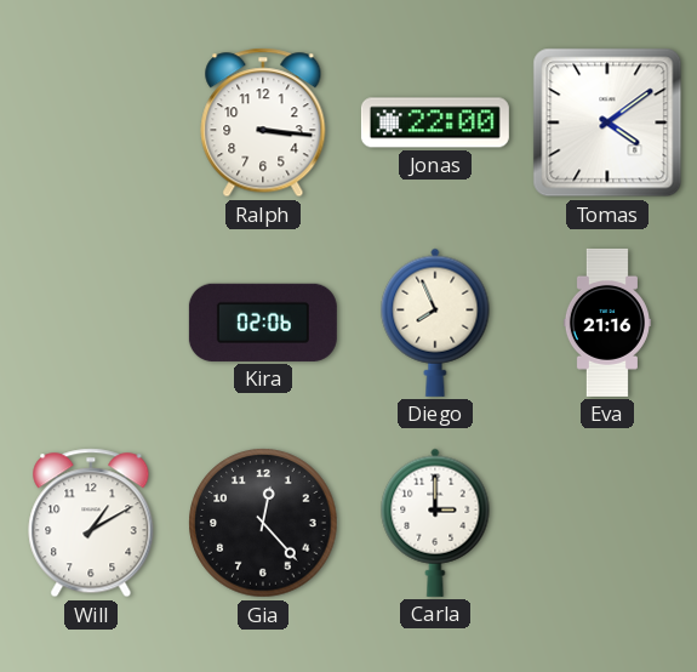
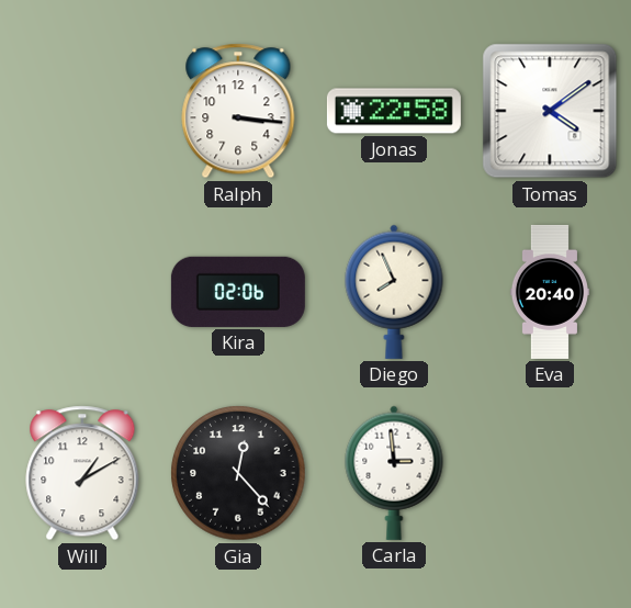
Jonas: 22:00 -> 22:58
Eva: 21:16 -> 20:40
Carla: 3:00 -> 2:59
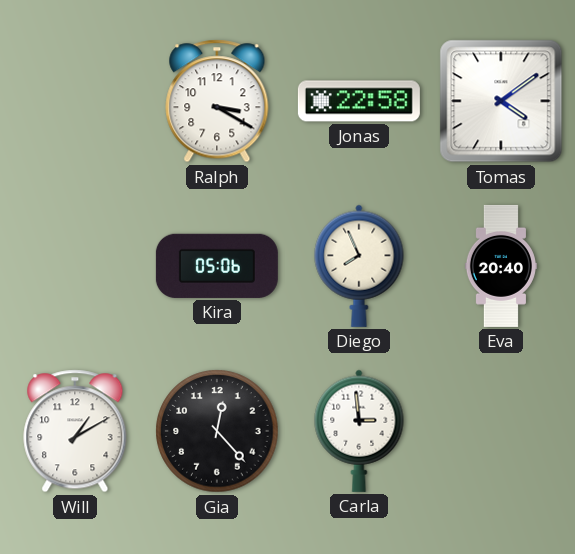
Ralph: 3:16 -> 3:20
Kira: 02:06 -> 05:06
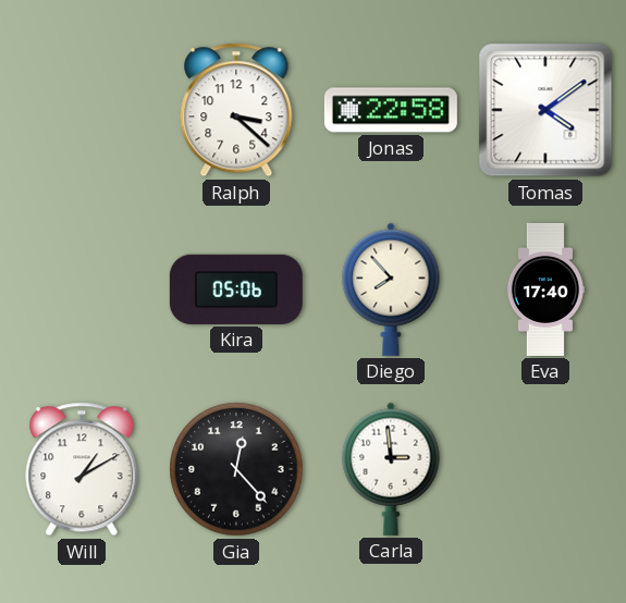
Ralph: 3:20 -> 3:22
Diego: 7:56 -> 7:53
Eva: 20:40 -> 17:40
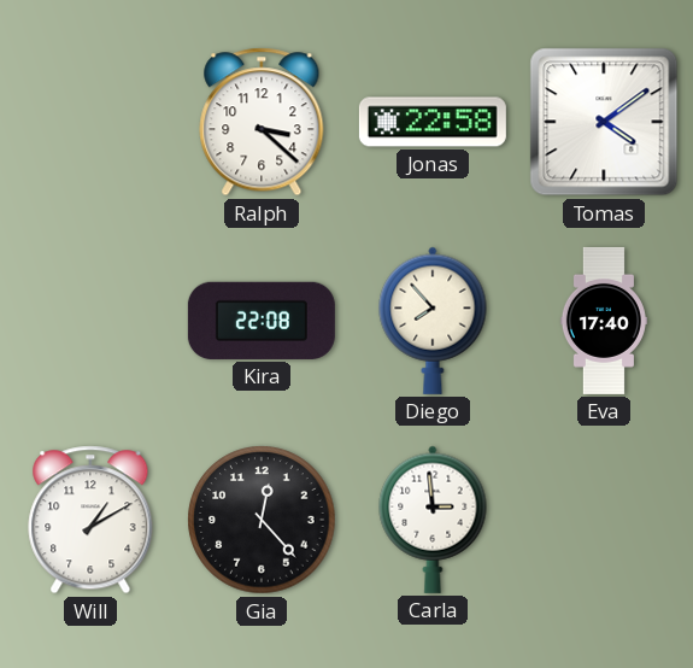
Kira: 05:06 -> 22:08
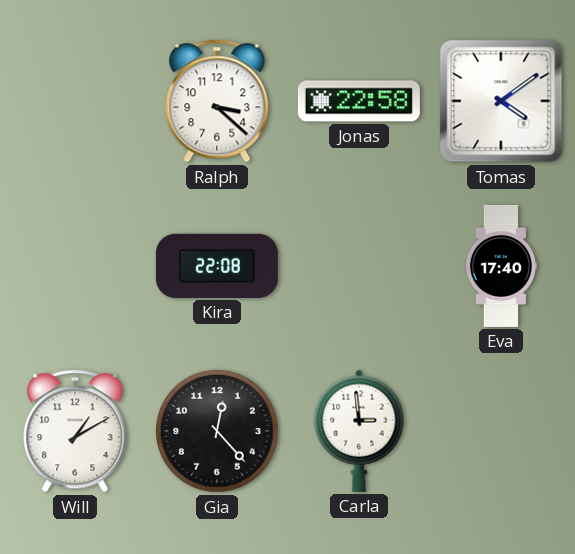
Diego: 7:53 -> none
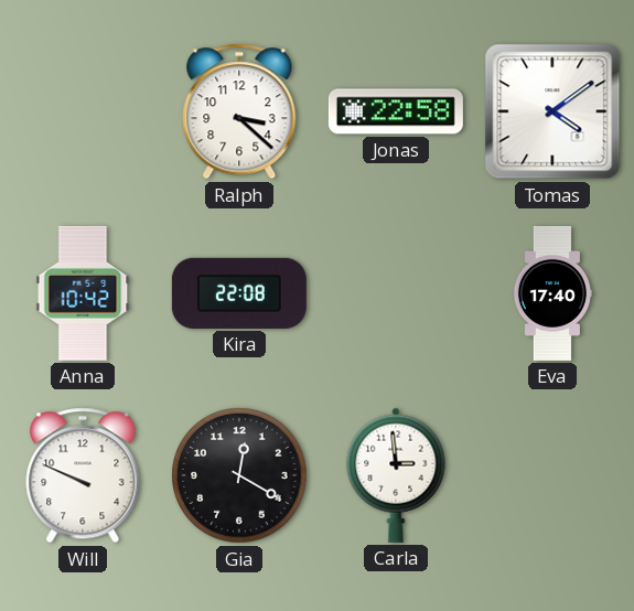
Anna: none -> 10:42
Will: 1:10 -> 9:49
Gia: 12:23 -> 12:20
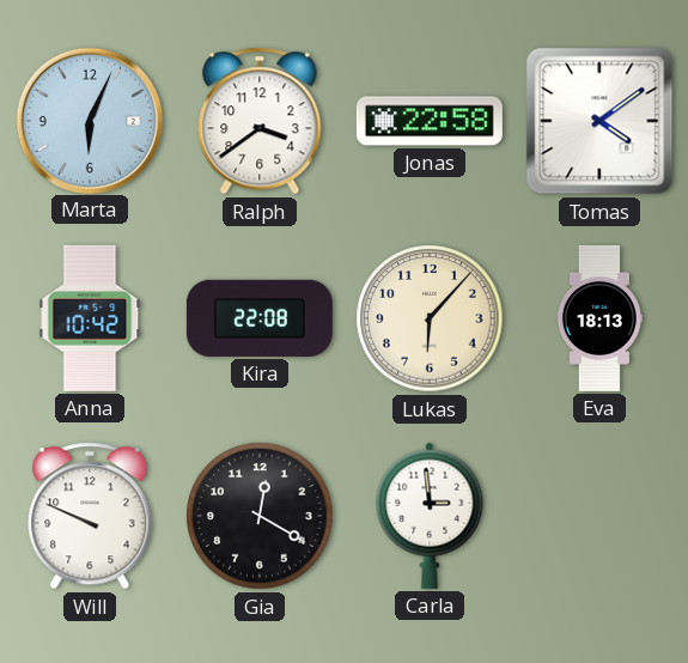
Marta: none -> 6:04
Ralph: 3:22 -> 3:39
Lukas: none -> 6:07
Eva: 17:40 -> 18:13
